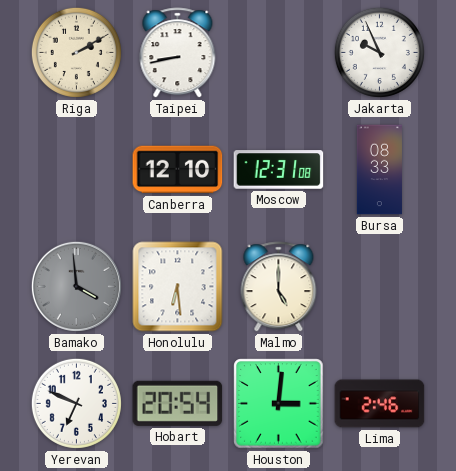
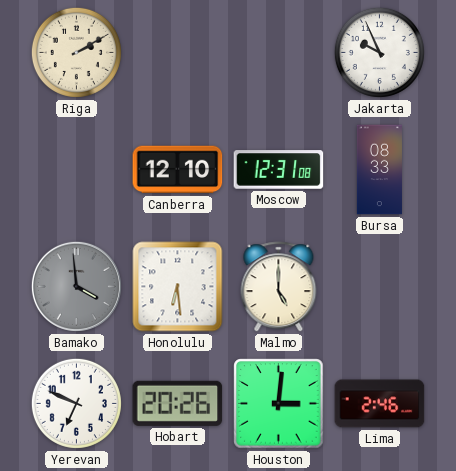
Taipei: 8:43 -> none
Hobart: 20:54 -> 20:26
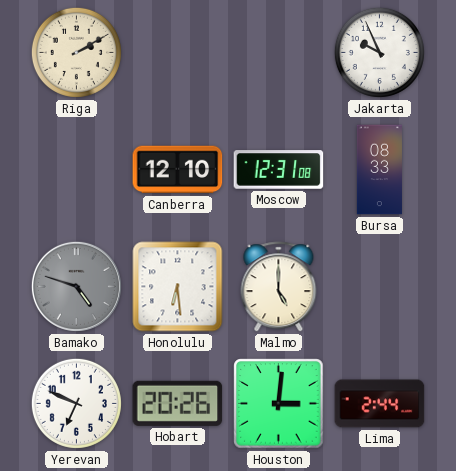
Bamako: 3:59 -> 4:48
Lima: 2:46 -> 2:44
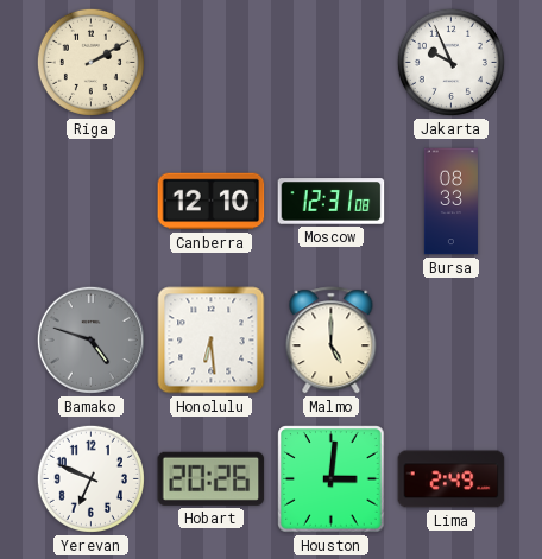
Lima: 2:44 -> 2:49
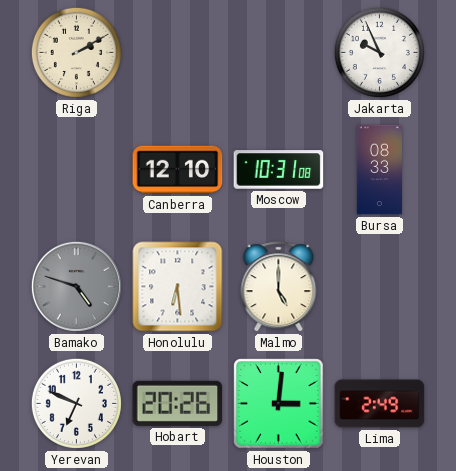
Moscow: 12:31 -> 10:31
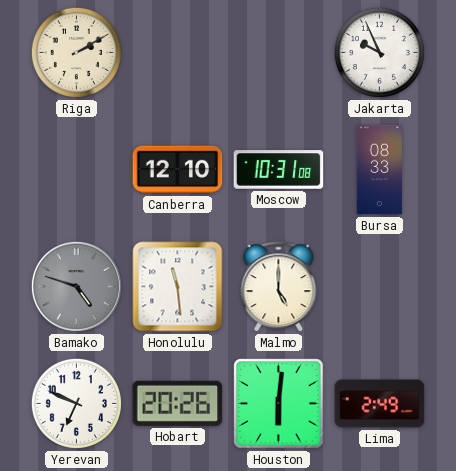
Honolulu: 6:29 -> 11:29
Houston: 3:01 -> 6:01
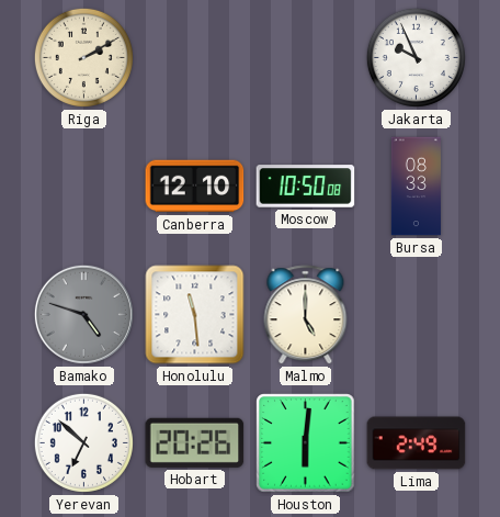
Moscow: 10:31 -> 10:50
Yerevan: 6:49 -> 6:52
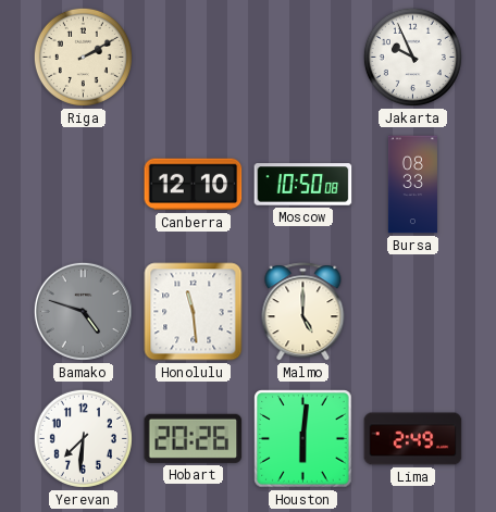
Yerevan: 6:52 -> 7:31
